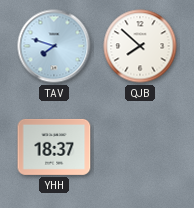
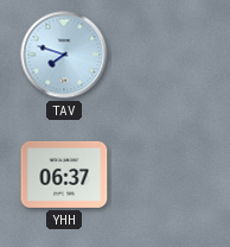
QJB: 7:52 -> none
YHH: 18:37 -> 06:37
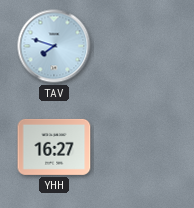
YHH: 06:37 -> 16:27
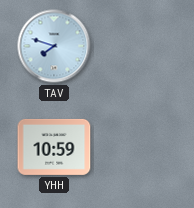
YHH: 16:27 -> 10:59
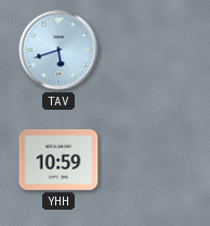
TAV: 7:48 -> 5:42
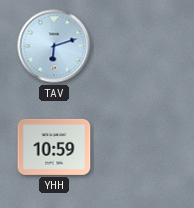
TAV: 5:42 -> 6:12
